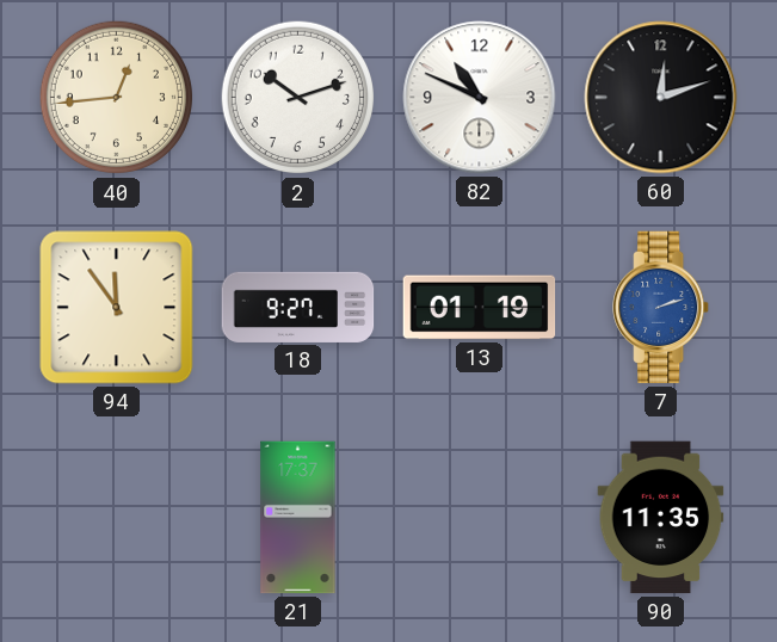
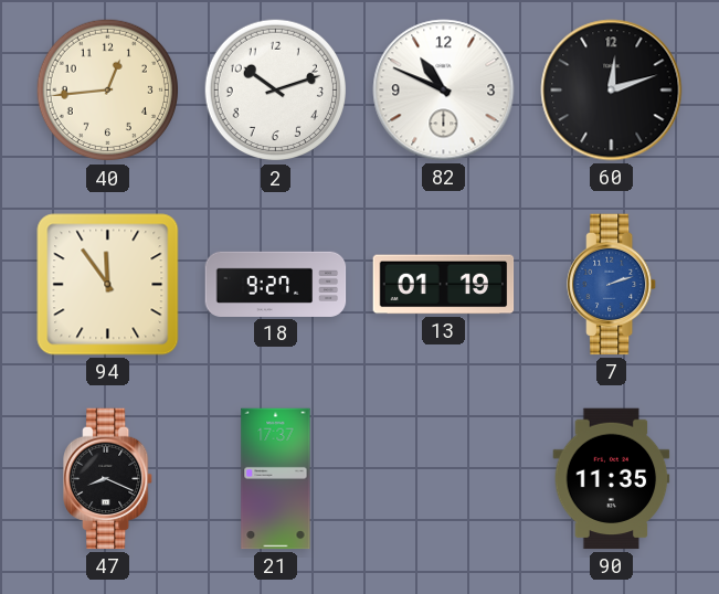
47: none -> 8:19
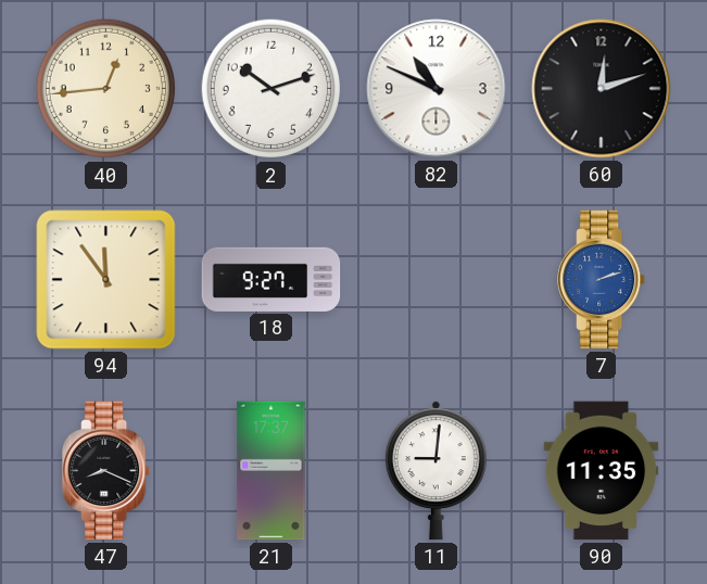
13: 01:19 -> none
11: none -> 9:01
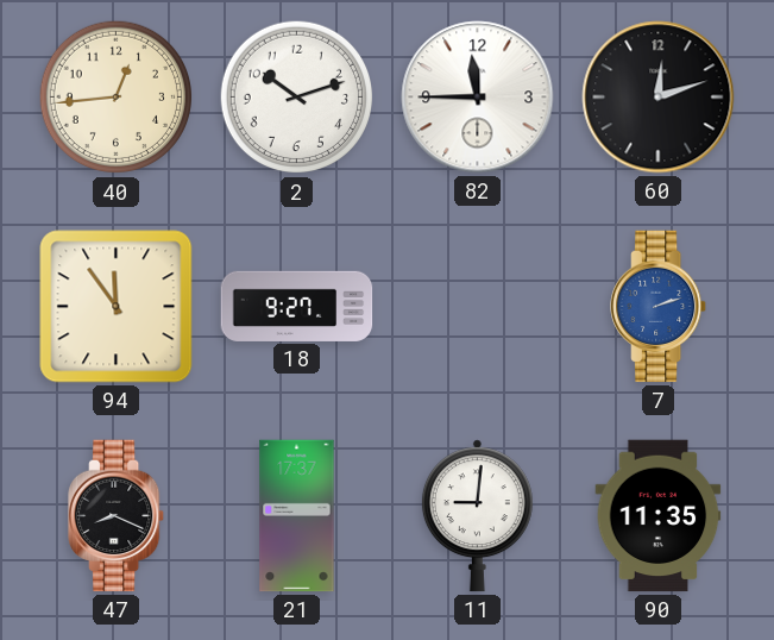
82: 10:49 -> 11:45
